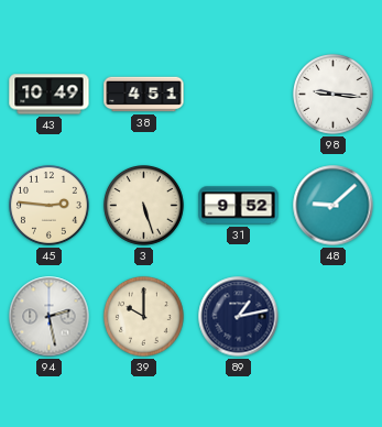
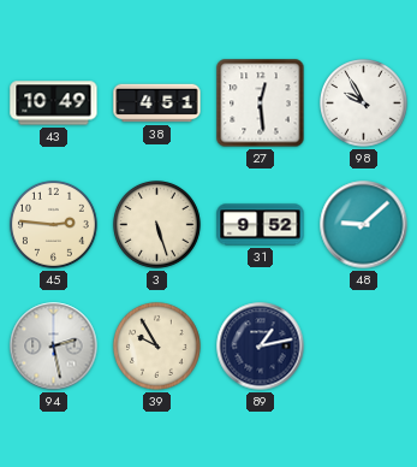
27: none -> 12:29
98: 9:16 -> 9:55
39: 10:00 -> 9:55
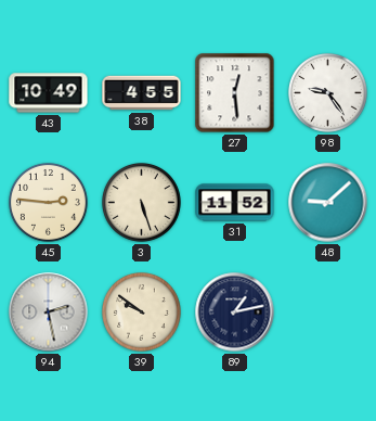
38: 4:51 -> 4:55
98: 9:55 -> 9:24
31: 9:52 -> 11:52
39: 9:55 -> 9:51
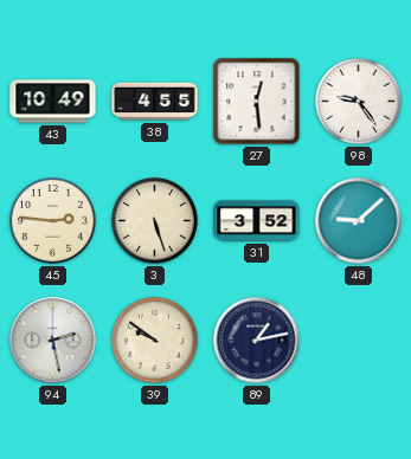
31: 11:52 -> 3:52
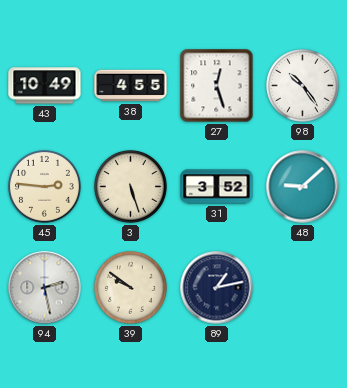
27: 12:29 -> 12:27
98: 9:24 -> 10:24
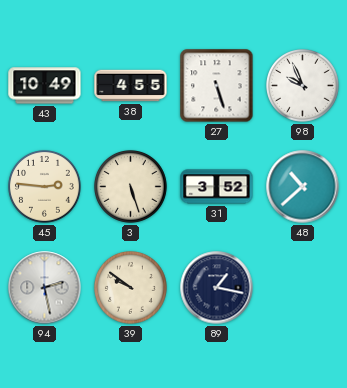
27: 12:27 -> 5:27
98: 10:24 -> 9:56
48: 9:08 -> 10:38
89: 1:13 -> 1:17
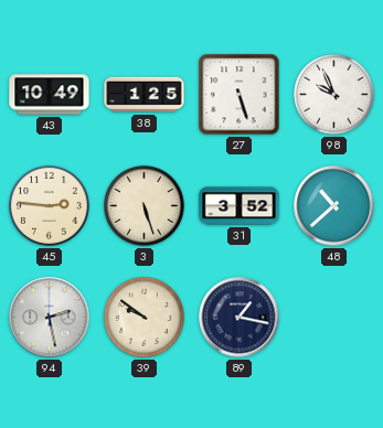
38: 4:55 -> 1:25
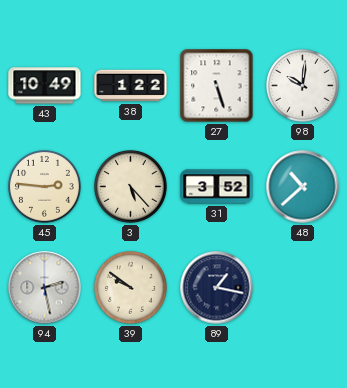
38: 1:25 -> 1:22
98: 9:56 -> 10:01
3: 5:27 -> 5:23
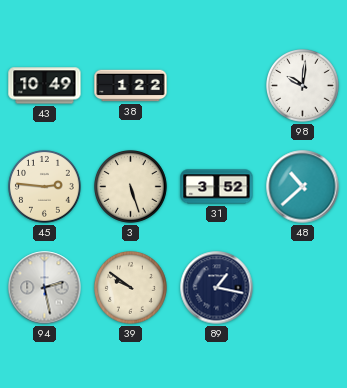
27: 5:27 -> none
3: 5:23 -> 5:27
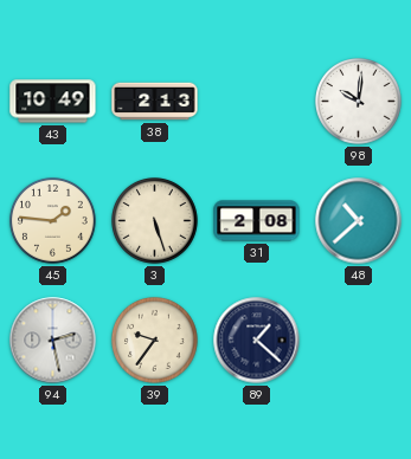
38: 1:22 -> 2:13
45: 2:46 -> 1:46
31: 3:52 -> 2:08
39: 9:51 -> 9:36
89: 1:17 -> 1:22
